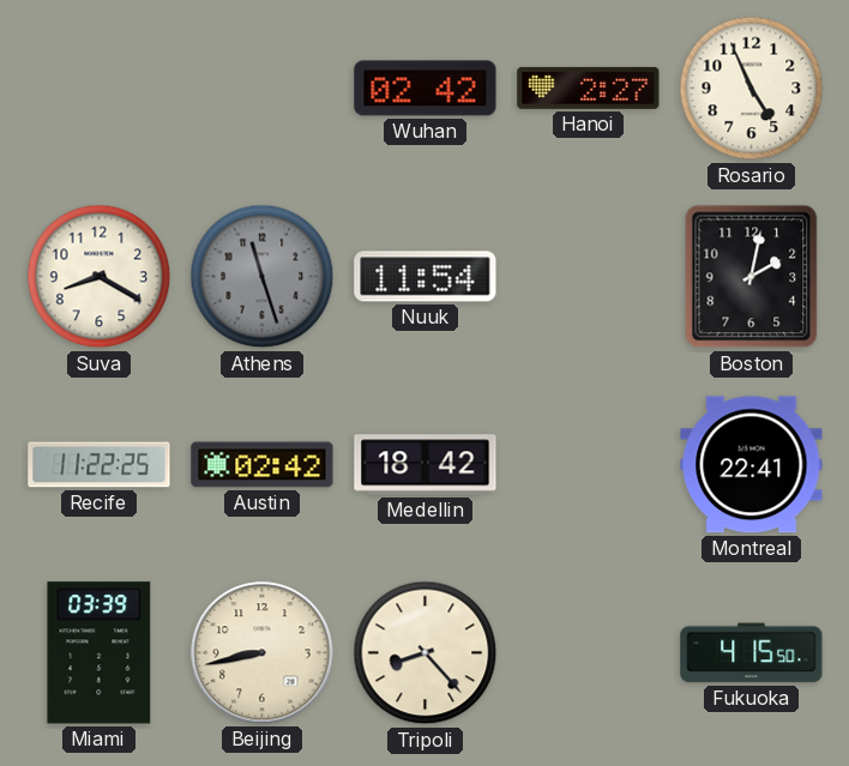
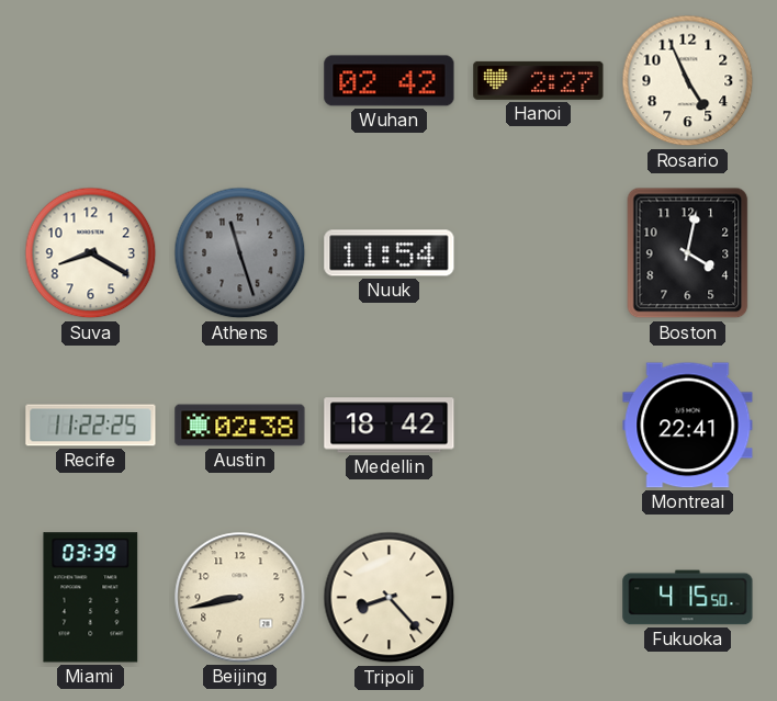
Boston: 2:02 -> 4:02
Austin: 02:42 -> 02:38
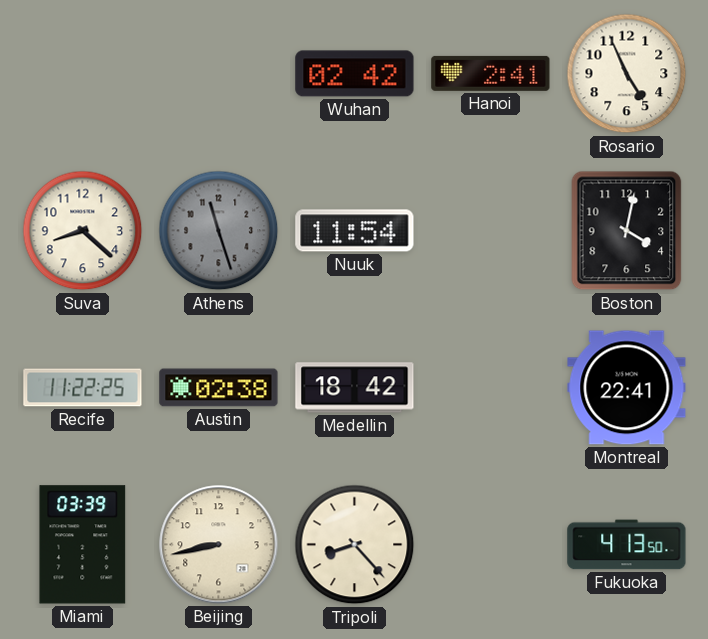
Hanoi: 2:27 -> 2:41
Suva: 8:20 -> 8:22
Fukuoka: 4:15 -> 4:13
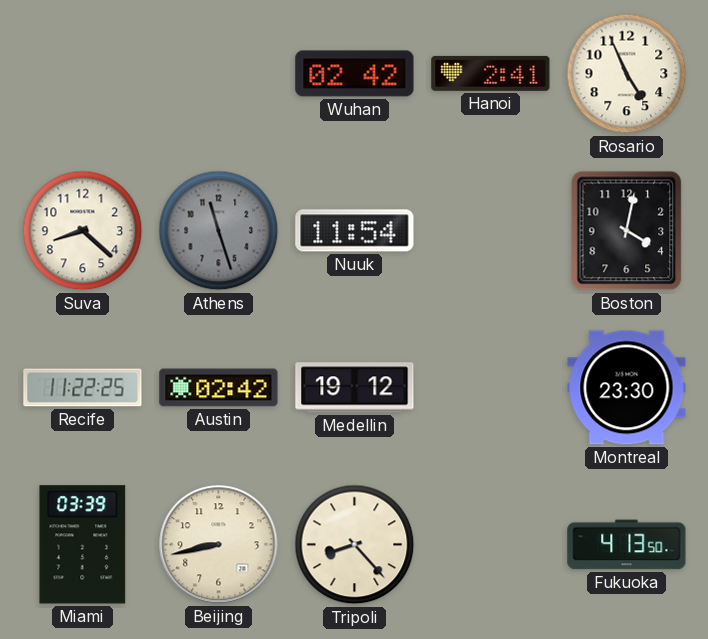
Austin: 02:38 -> 02:42
Medellin: 18:42 -> 19:12
Montreal: 22:41 -> 23:30
